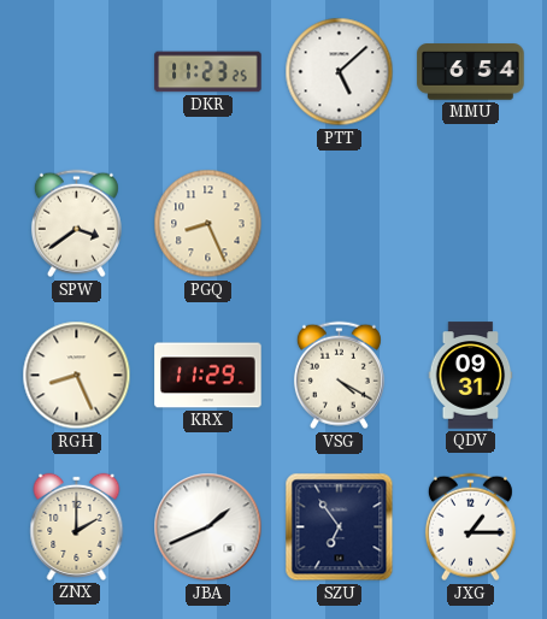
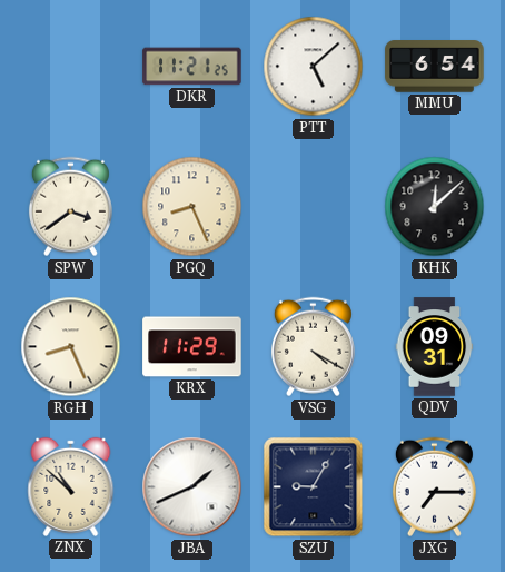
DKR: 11:23 -> 11:21
KHK: none -> 12:08
ZNX: 2:00 -> 10:52
SZU: 6:54 -> 9:05
JXG: 1:15 -> 7:15
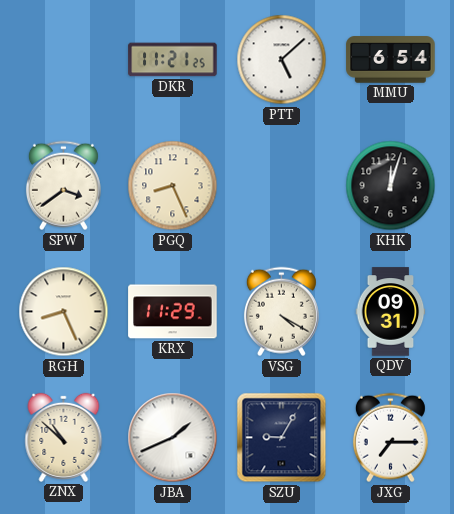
KHK: 12:08 -> 12:03
